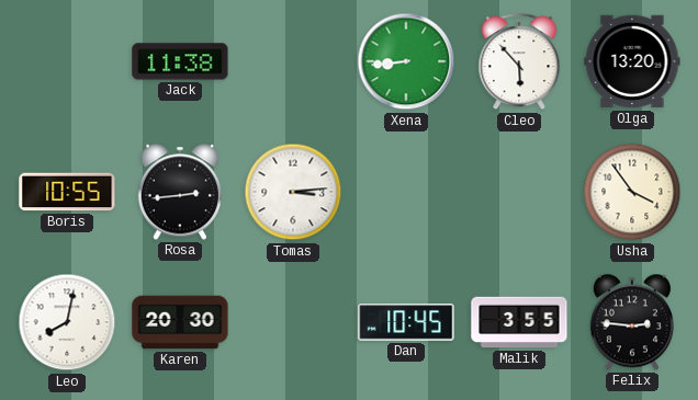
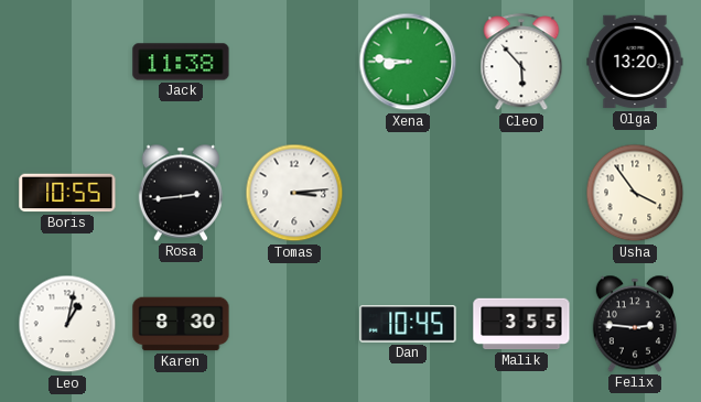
Xena: 8:44 -> 8:46
Leo: 8:02 -> 1:02
Karen: 20:30 -> 8:30
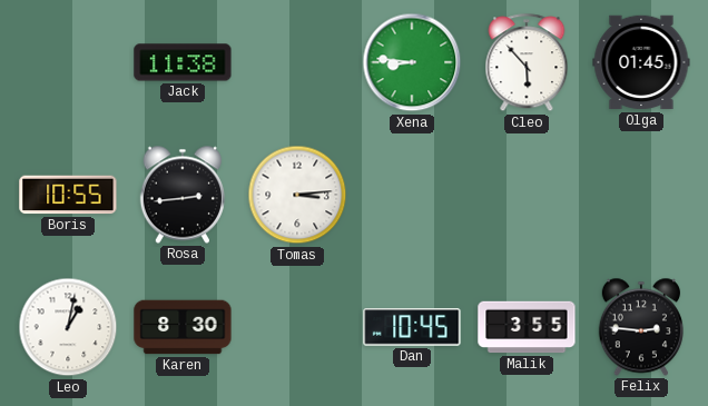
Olga: 13:20 -> 01:45
Usha: 3:54 -> none
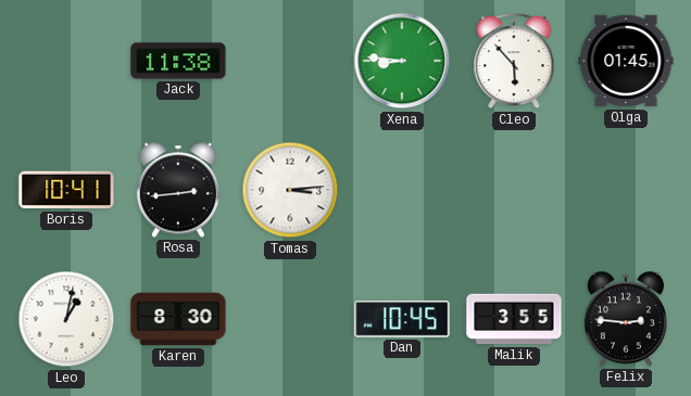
Boris: 10:55 -> 10:41
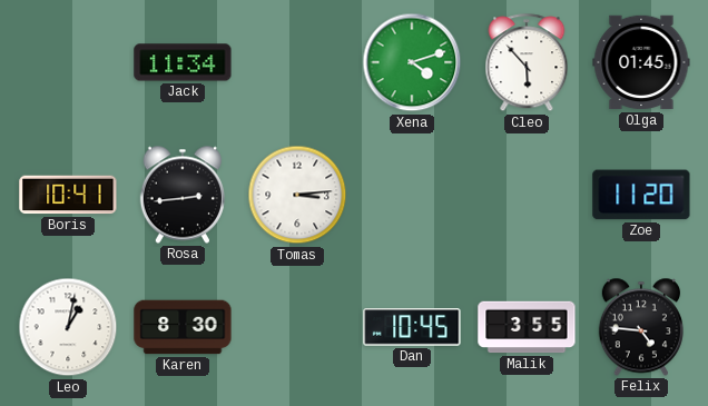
Jack: 11:38 -> 11:34
Xena: 8:46 -> 4:12
Zoe: none -> 11:20
Felix: 2:46 -> 4:46
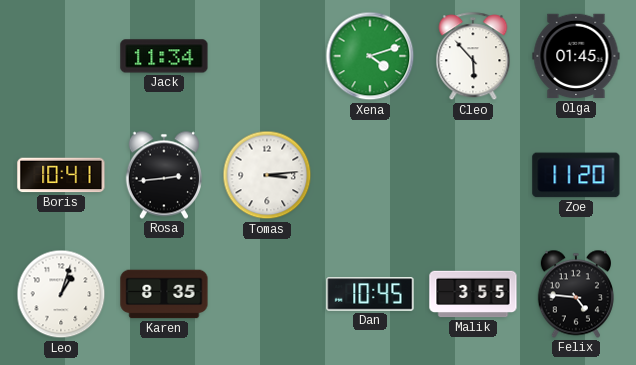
Leo: 1:02 -> 1:03
Karen: 8:30 -> 8:35
